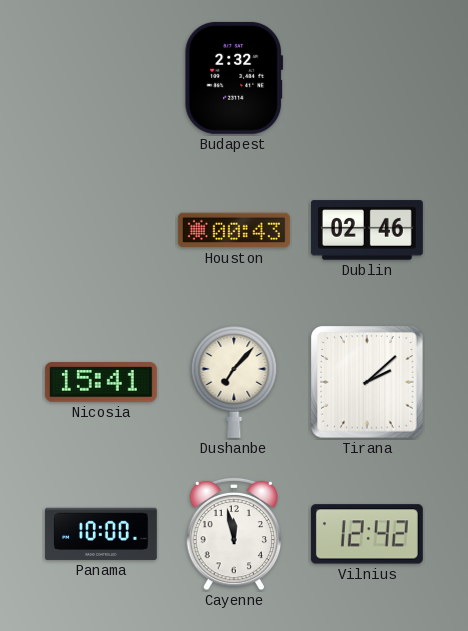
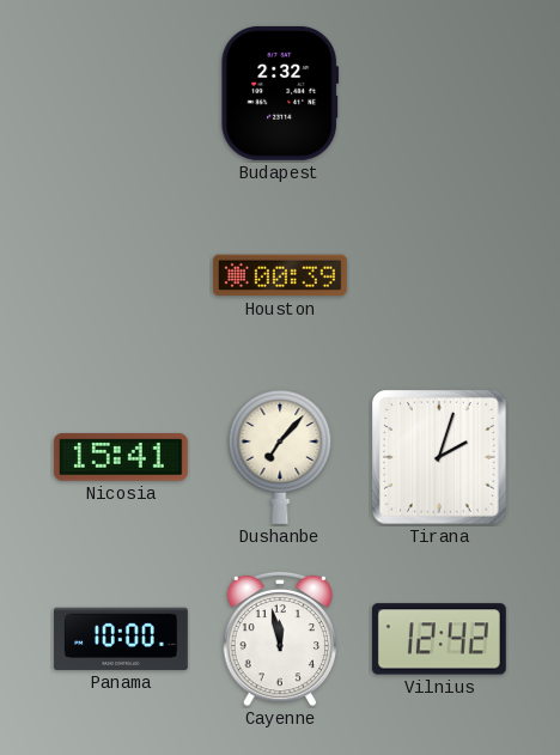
Houston: 00:43 -> 00:39
Dublin: 02:46 -> none
Tirana: 2:08 -> 2:03
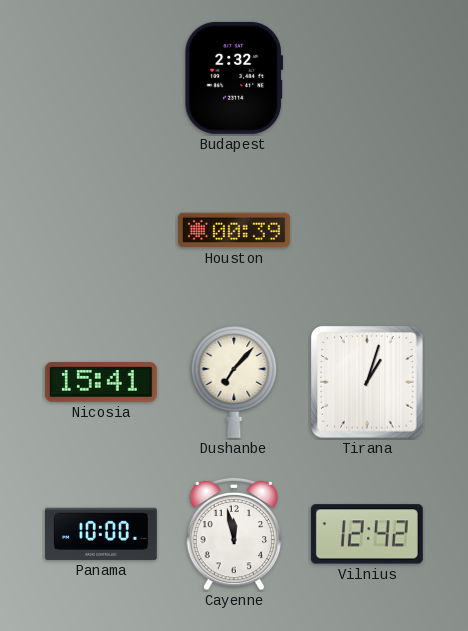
Tirana: 2:03 -> 1:03
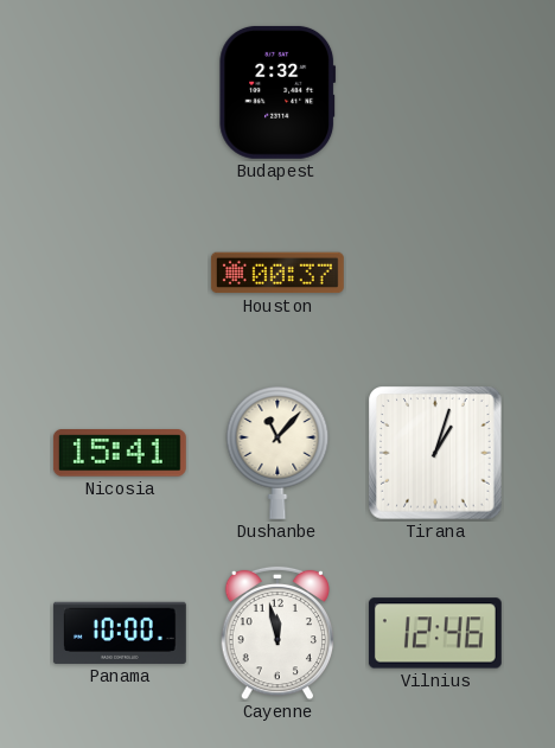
Houston: 00:39 -> 00:37
Dushanbe: 7:07 -> 11:07
Vilnius: 12:42 -> 12:46
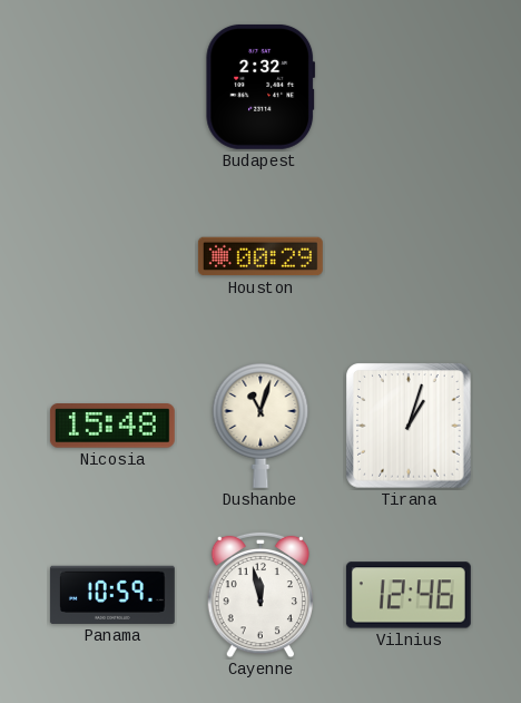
Houston: 00:37 -> 00:29
Nicosia: 15:41 -> 15:48
Dushanbe: 11:07 -> 11:03
Panama: 10:00 -> 10:59
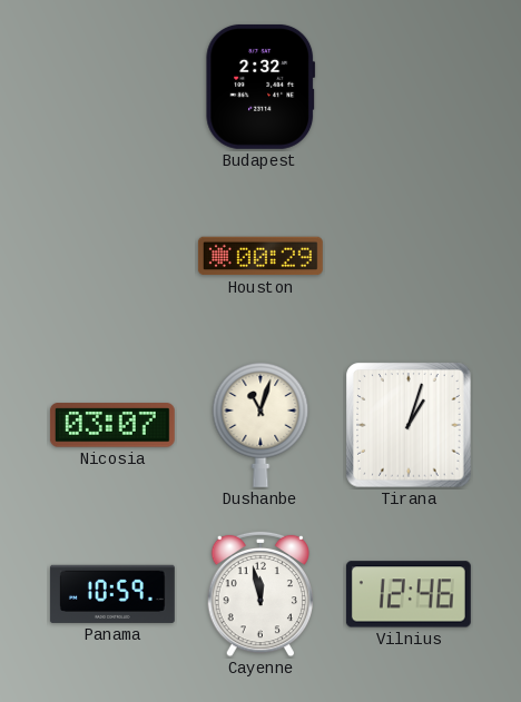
Nicosia: 15:48 -> 03:07
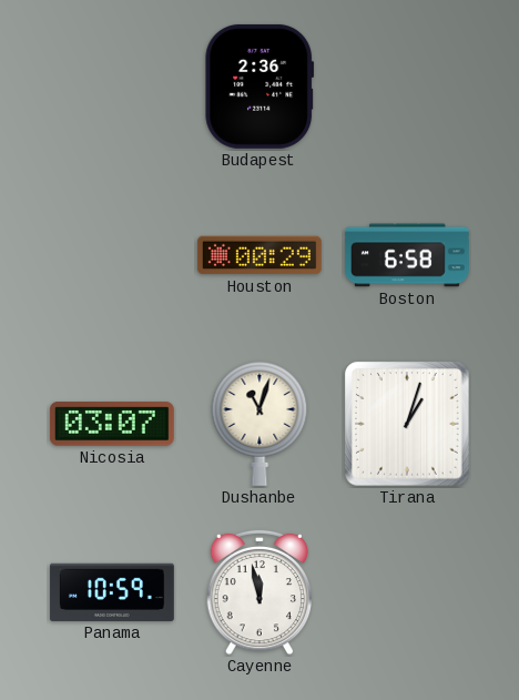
Budapest: 2:32 -> 2:36
Boston: none -> 6:58
Vilnius: 12:46 -> none
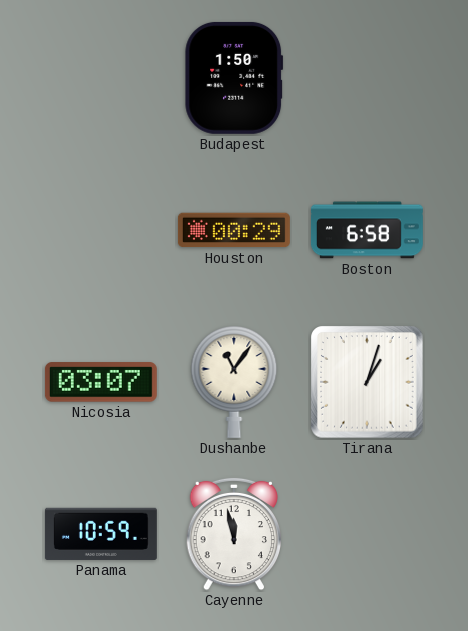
Budapest: 2:36 -> 1:50
Dushanbe: 11:03 -> 11:06
